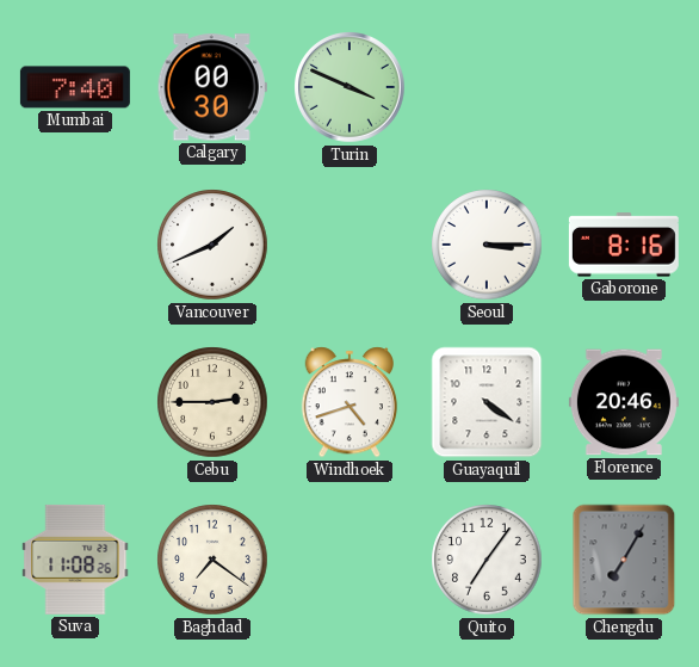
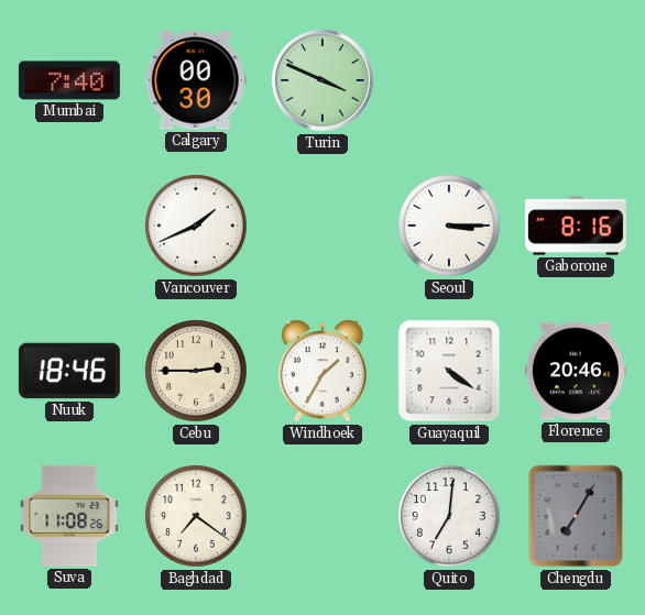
Nuuk: none -> 18:46
Windhoek: 4:42 -> 1:35
Quito: 7:06 -> 7:01
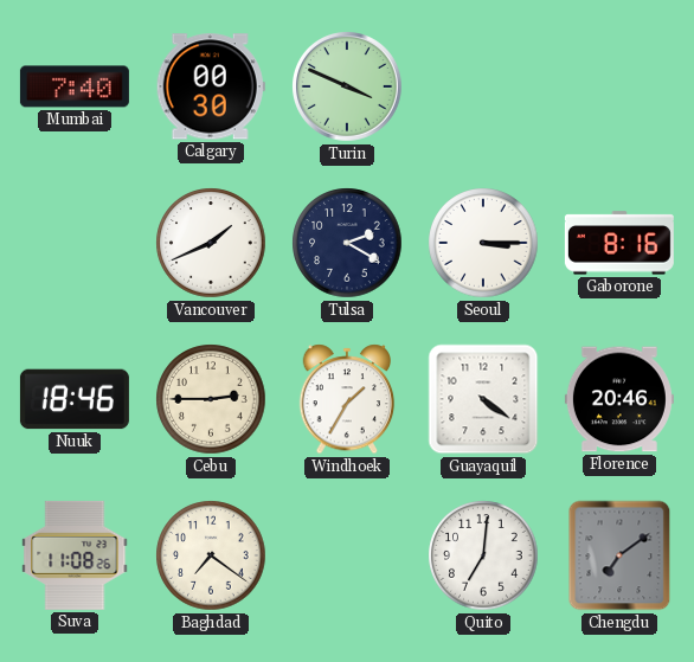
Tulsa: none -> 2:20
Chengdu: 7:05 -> 7:09
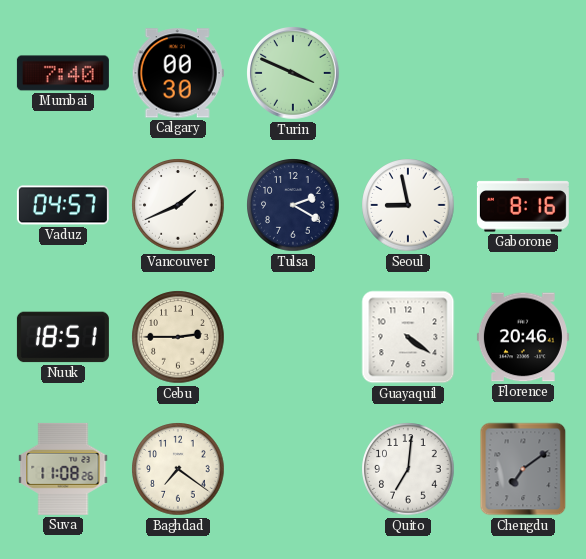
Vaduz: none -> 04:57
Seoul: 3:15 -> 8:58
Nuuk: 18:46 -> 18:51
Windhoek: 1:35 -> none
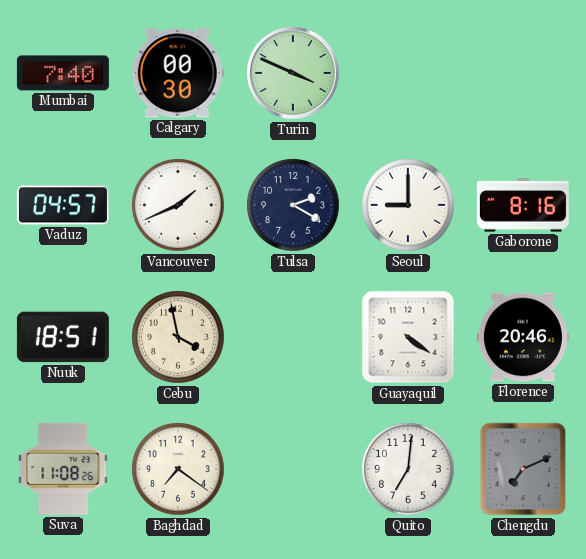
Seoul: 8:58 -> 9:00
Cebu: 2:45 -> 3:58
Chengdu: 7:09 -> 7:11
